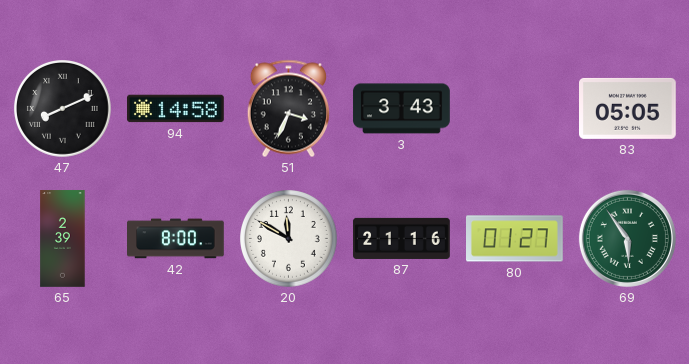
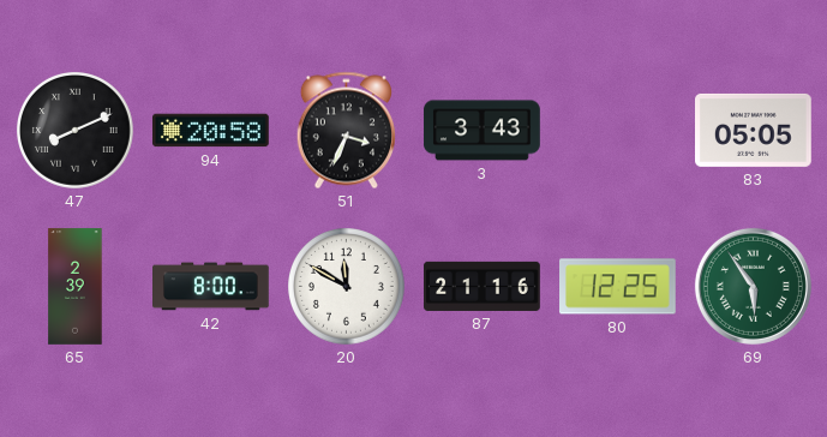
94: 14:58 -> 20:58
80: 01:27 -> 12:25
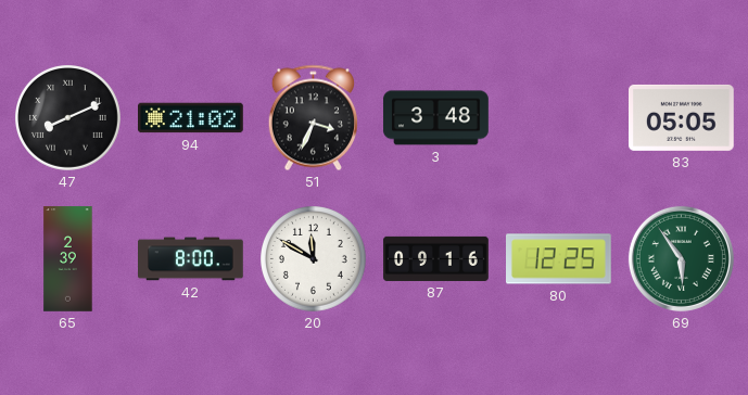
94: 20:58 -> 21:02
3: 3:43 -> 3:48
87: 21:16 -> 09:16
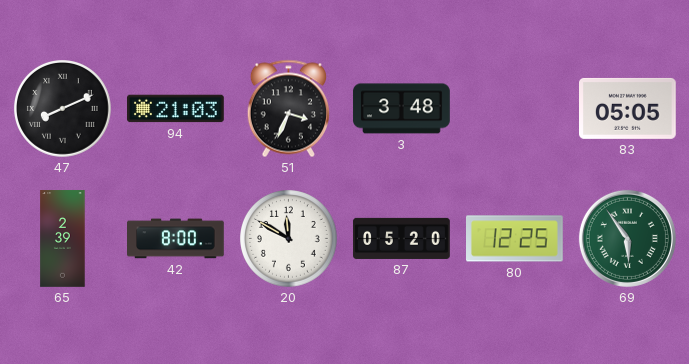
94: 21:02 -> 21:03
87: 09:16 -> 05:20
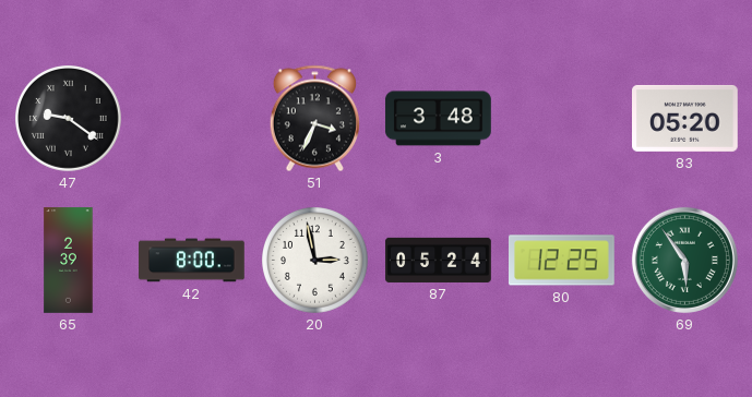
47: 8:11 -> 9:21
94: 21:03 -> none
83: 05:05 -> 05:20
20: 11:50 -> 2:58
87: 05:20 -> 05:24
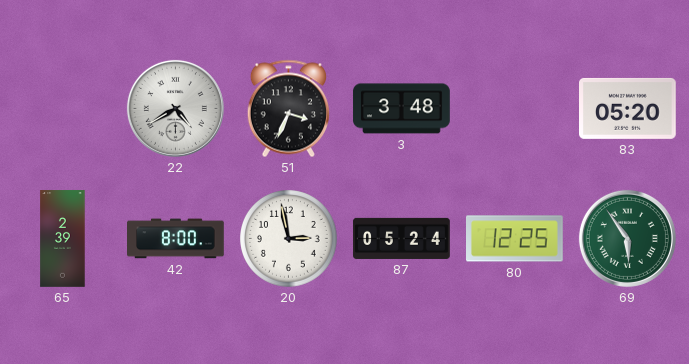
47: 9:21 -> none
22: none -> 4:40
